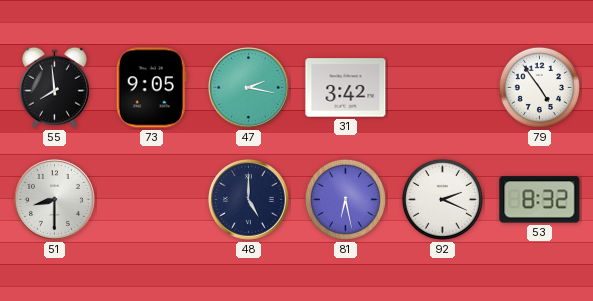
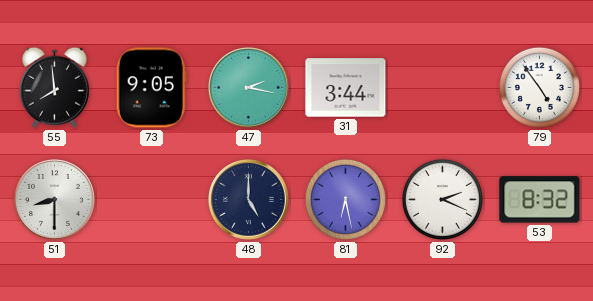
31: 3:42 -> 3:44
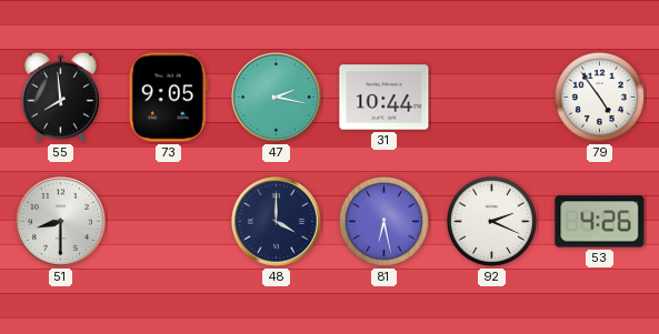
31: 3:44 -> 10:44
48: 5:00 -> 4:00
53: 8:32 -> 4:26
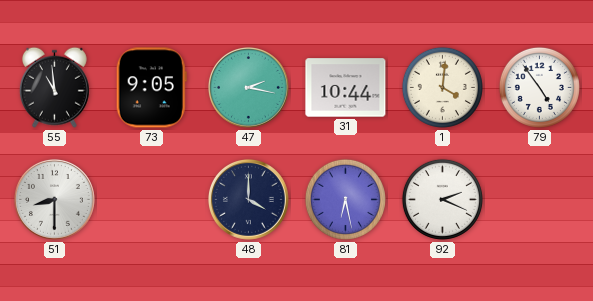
55: 7:59 -> 10:59
1: none -> 4:01
53: 4:26 -> none
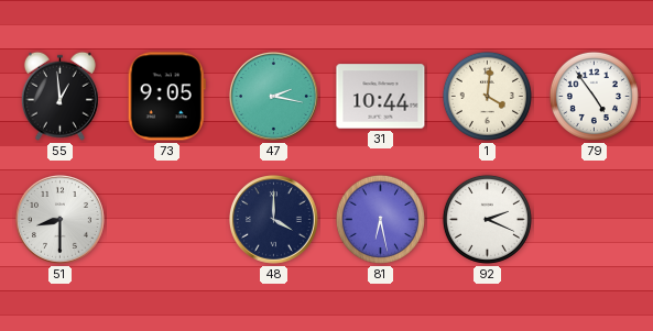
55: 10:59 -> 12:59
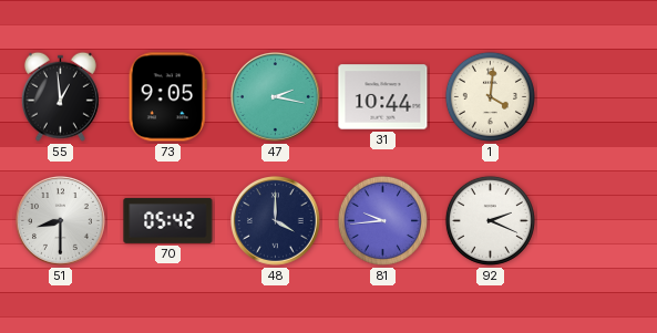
79: 4:54 -> none
70: none -> 05:42
81: 6:28 -> 9:44
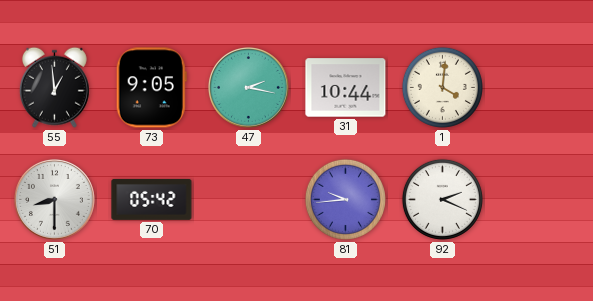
48: 4:00 -> none
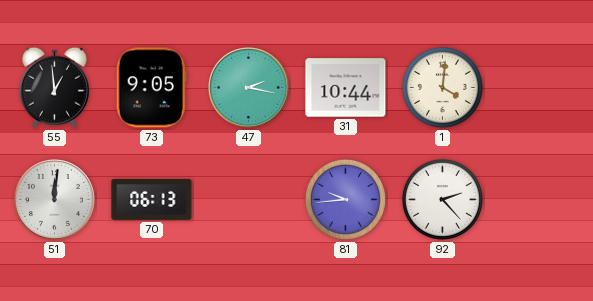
51: 8:30 -> 12:01
70: 05:42 -> 06:13
92: 2:19 -> 2:23
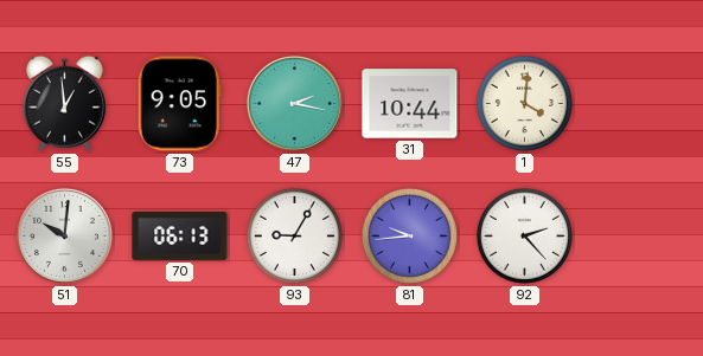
51: 12:01 -> 10:01
93: none -> 9:05
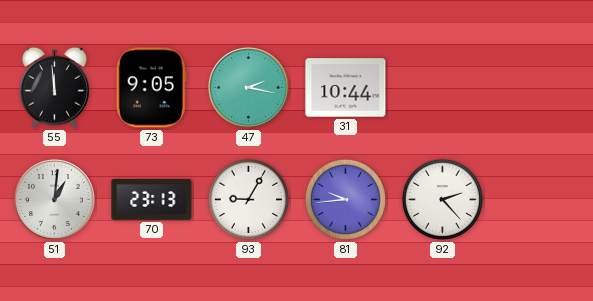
55: 12:59 -> 11:59
1: 4:01 -> none
51: 10:01 -> 1:01
70: 06:13 -> 23:13
